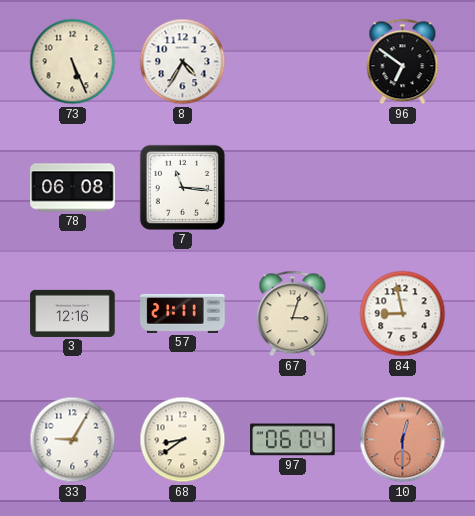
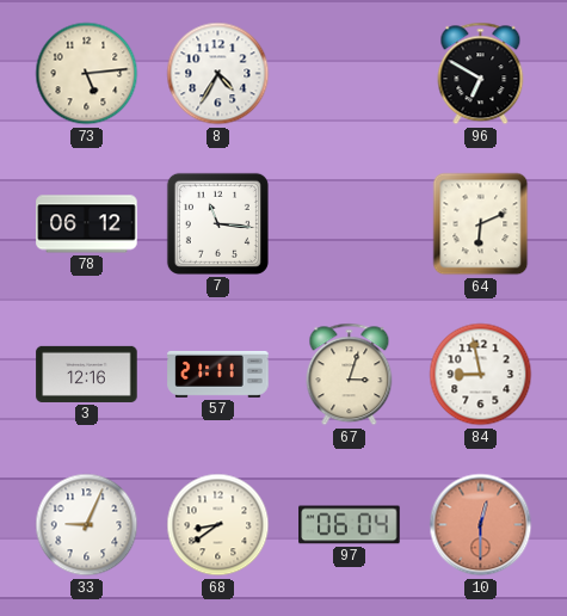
73: 5:26 -> 5:14
96: 6:51 -> 6:50
78: 06:08 -> 06:12
64: none -> 6:11
33: 9:05 -> 9:04
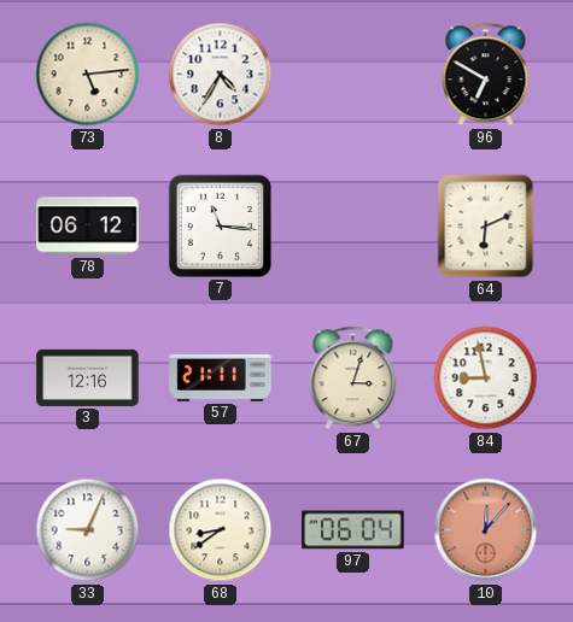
10: 12:30 -> 12:07
